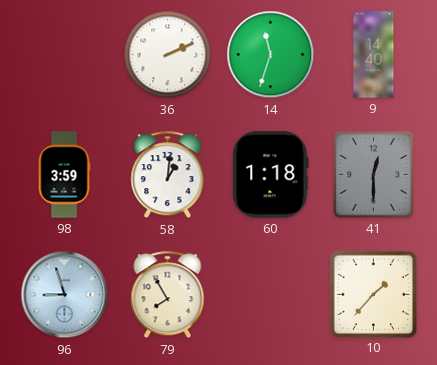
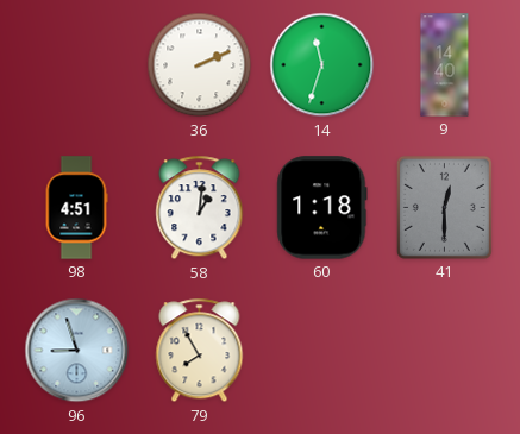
98: 3:59 -> 4:51
10: 1:37 -> none
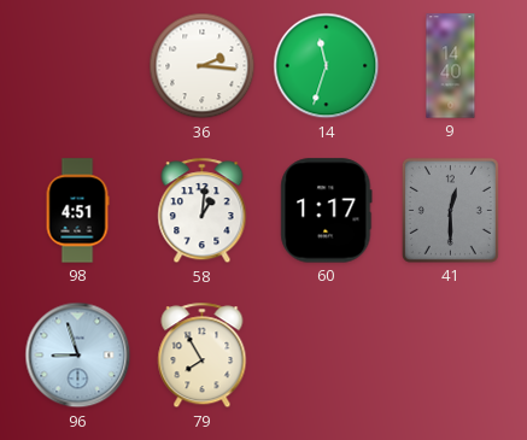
36: 2:11 -> 2:16
60: 1:18 -> 1:17
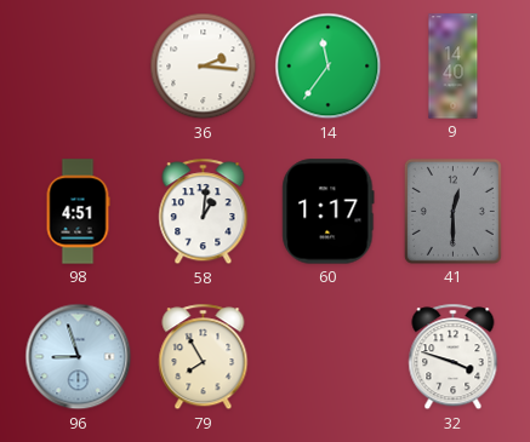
14: 11:33 -> 11:36
32: none -> 3:48
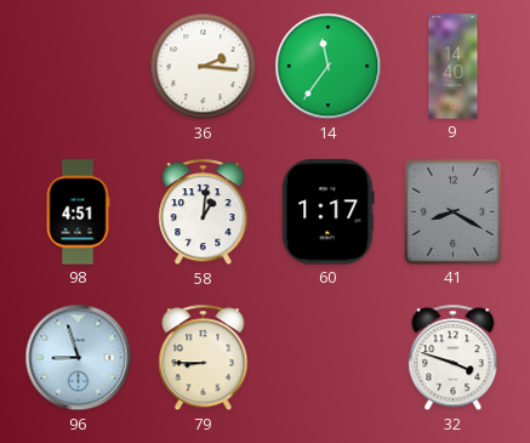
41: 12:30 -> 8:20
79: 7:55 -> 8:45
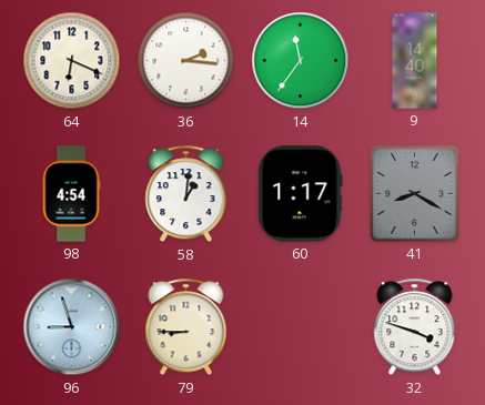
64: none -> 6:19
98: 4:51 -> 4:54
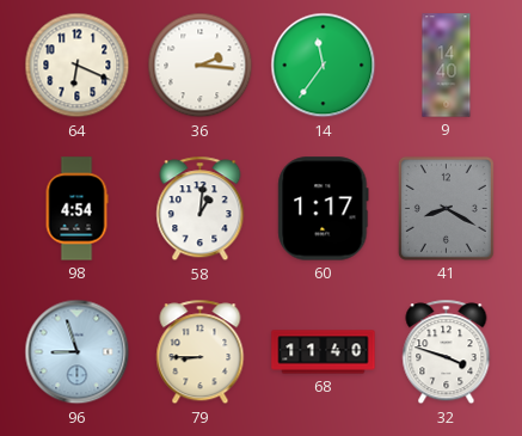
68: none -> 11:40
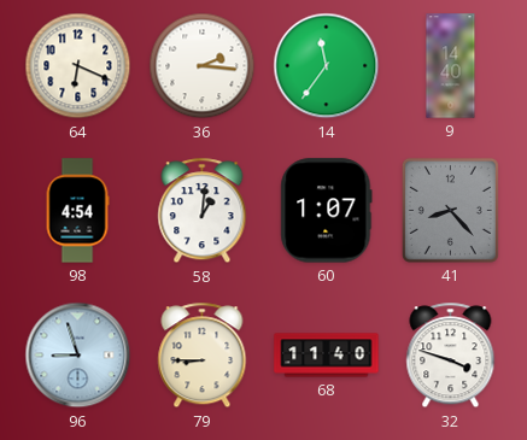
60: 1:17 -> 1:07
41: 8:20 -> 8:23
